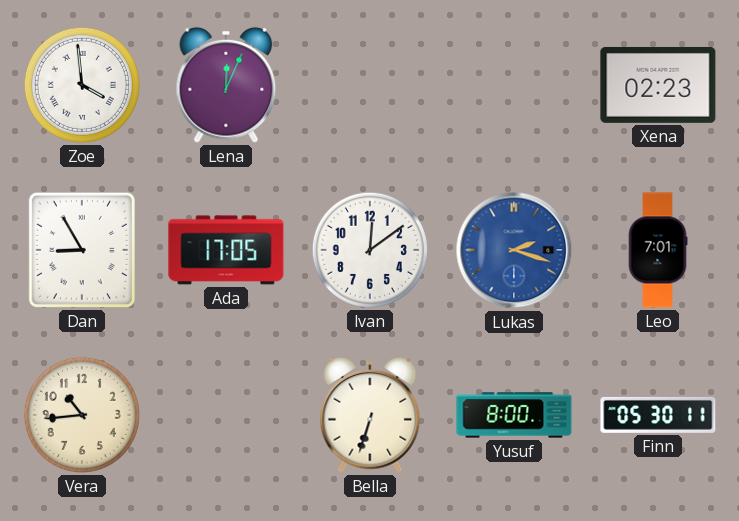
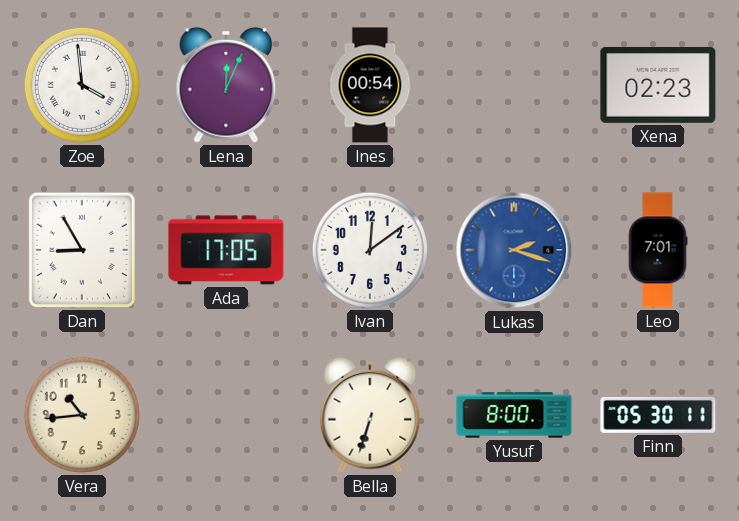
Ines: none -> 00:54
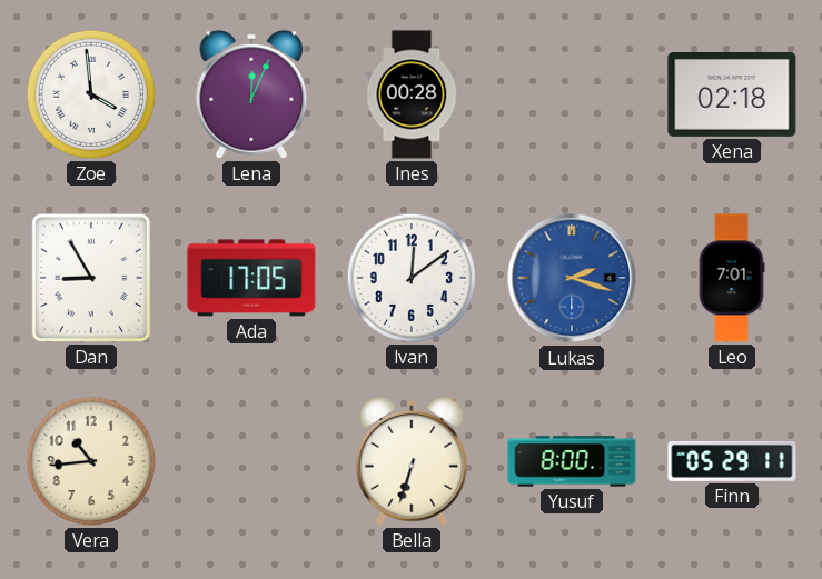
Ines: 00:54 -> 00:28
Xena: 02:23 -> 02:18
Finn: 05:30 -> 05:29
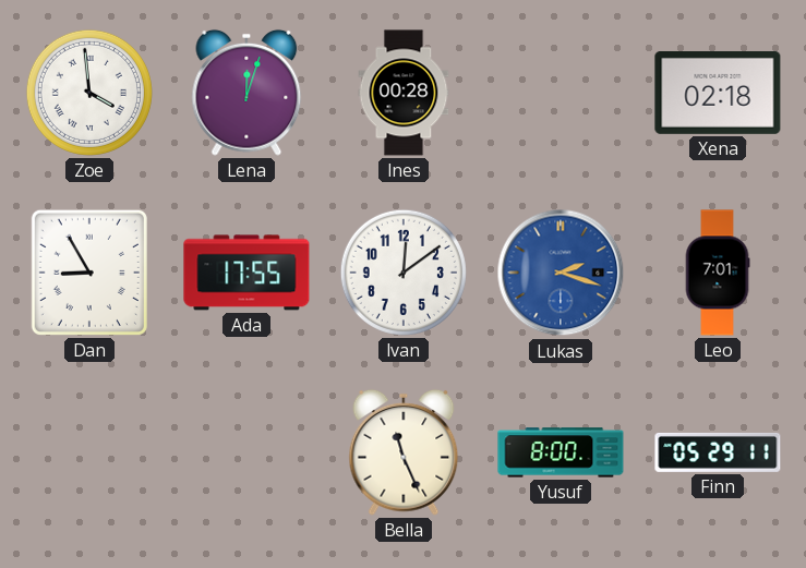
Lena: 12:04 -> 12:03
Ada: 17:05 -> 17:55
Vera: 10:44 -> none
Bella: 6:33 -> 11:26
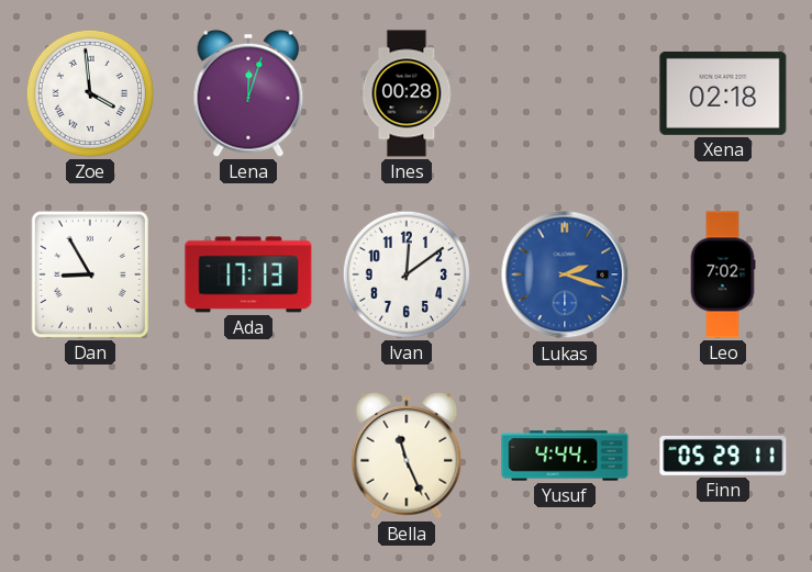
Ada: 17:55 -> 17:13
Leo: 7:01 -> 7:02
Yusuf: 8:00 -> 4:44
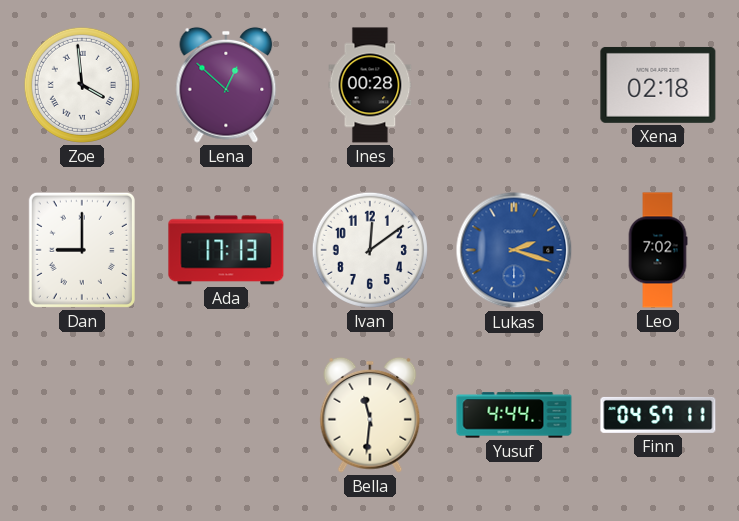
Lena: 12:03 -> 12:52
Dan: 8:55 -> 9:00
Bella: 11:26 -> 11:31
Finn: 05:29 -> 04:57
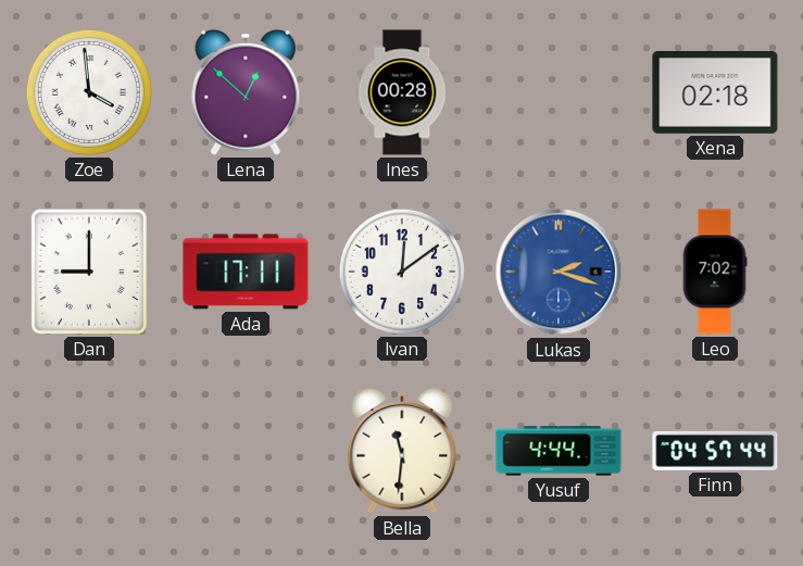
Ada: 17:13 -> 17:11
Finn: 04:57:11 -> 04:57:44
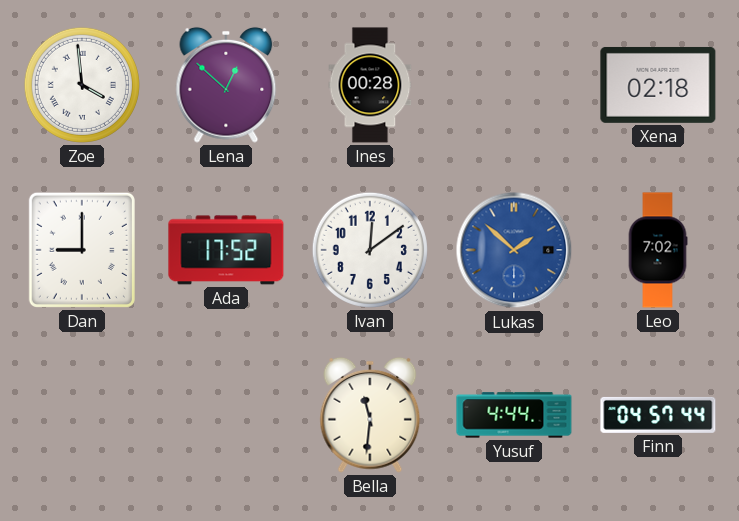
Ada: 17:11 -> 17:52
Lukas: 2:18 -> 1:52
